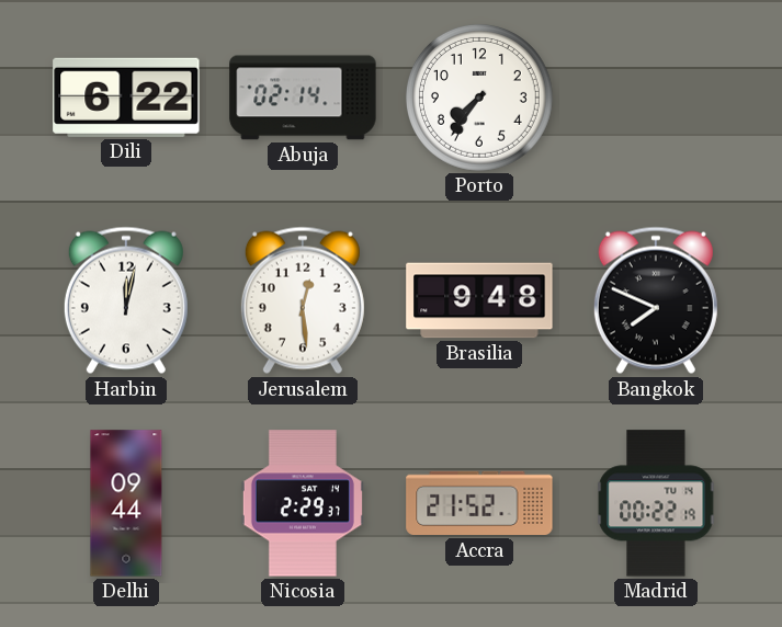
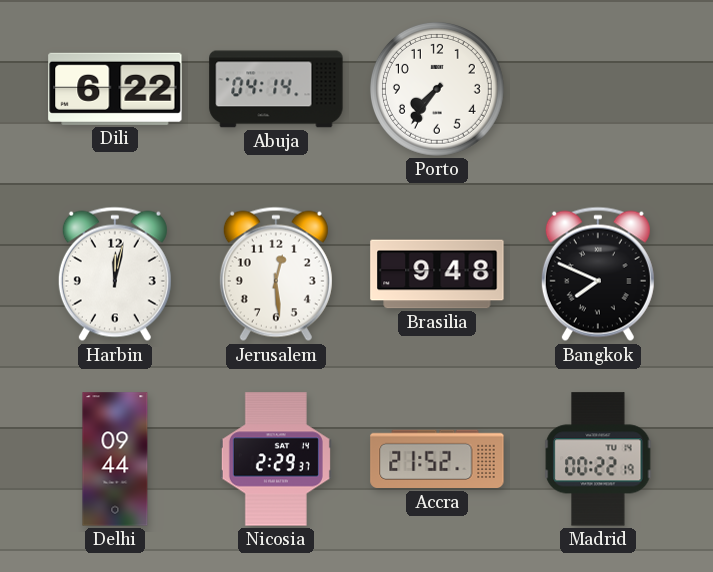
Abuja: 02:14 -> 04:14
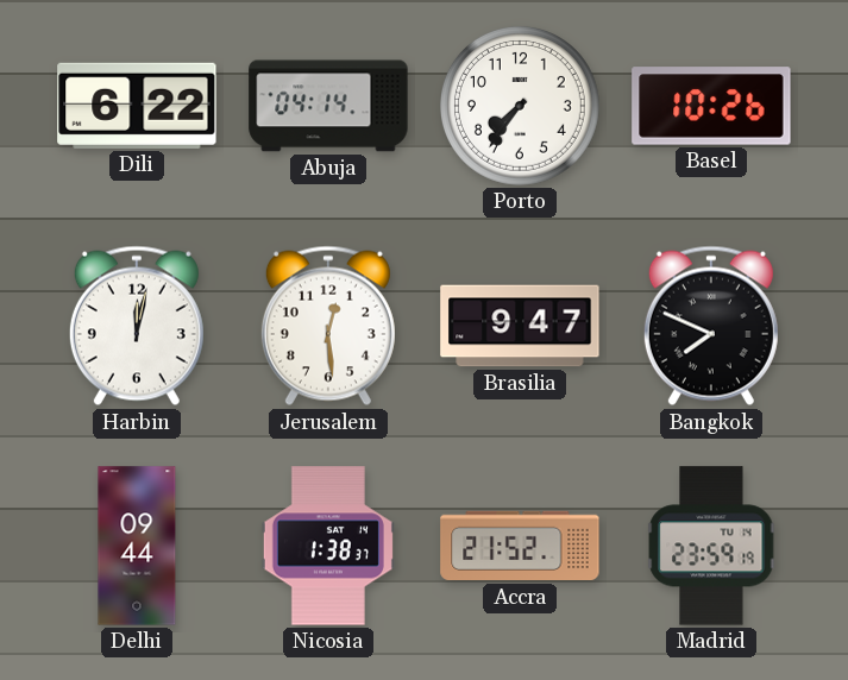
Basel: none -> 10:26
Brasilia: 9:48 -> 9:47
Nicosia: 2:29 -> 1:38
Madrid: 00:22 -> 23:59
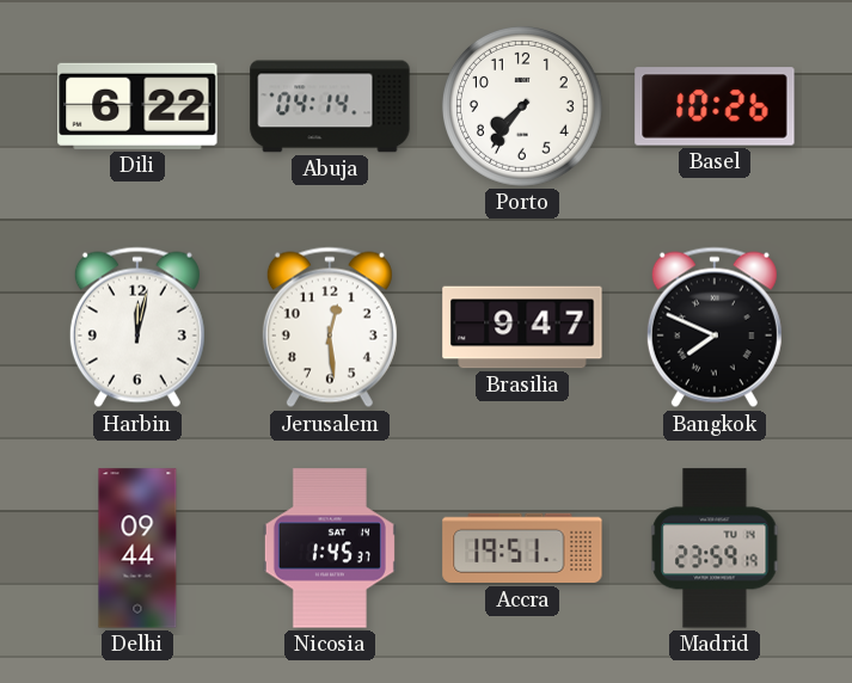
Nicosia: 1:38 -> 1:45
Accra: 21:52 -> 19:51
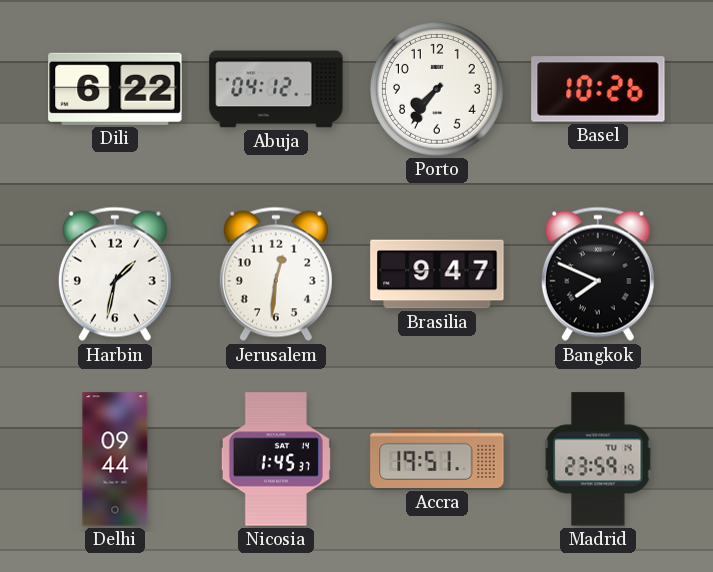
Abuja: 04:14 -> 04:12
Harbin: 12:02 -> 1:32
Jerusalem: 12:29 -> 12:31
